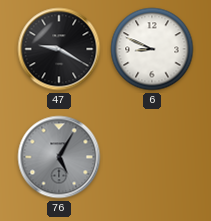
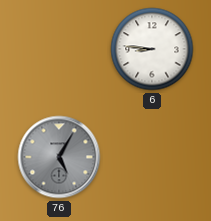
47: 9:20 -> none
6: 8:49 -> 8:46
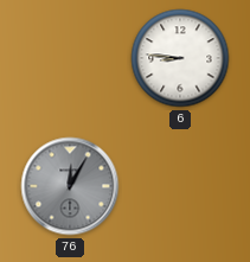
76: 5:05 -> 12:05
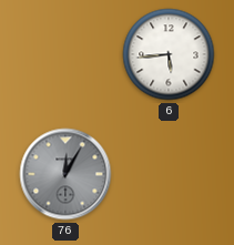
6: 8:46 -> 5:44
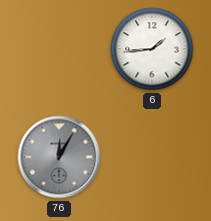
6: 5:44 -> 1:44
